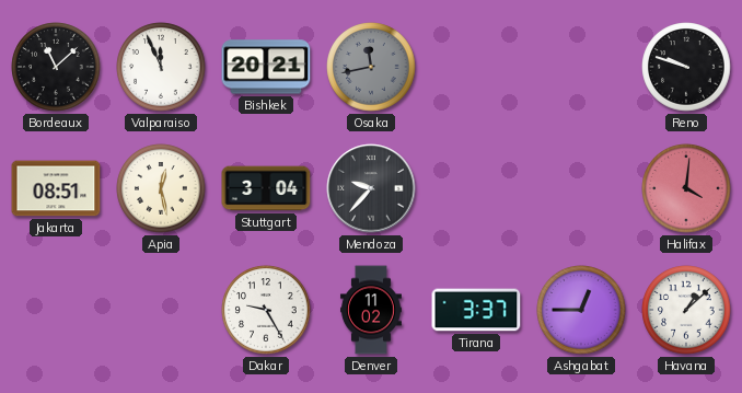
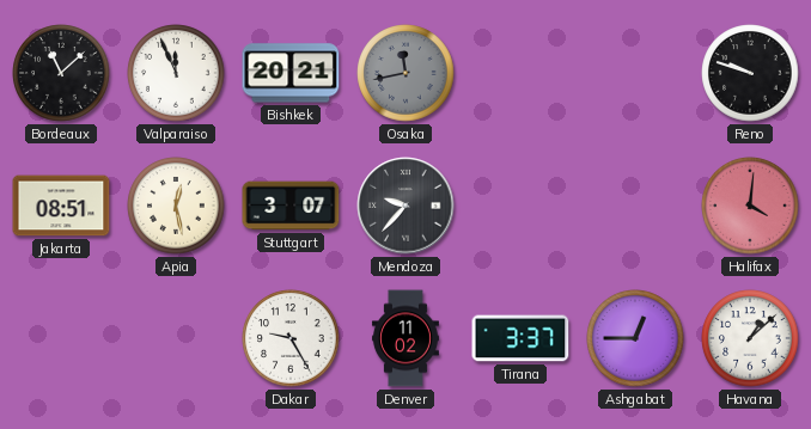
Stuttgart: 3:04 -> 3:07
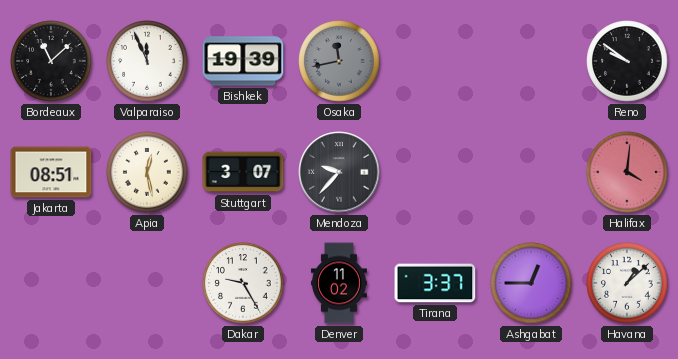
Bishkek: 20:21 -> 19:39
Reno: 9:48 -> 9:51
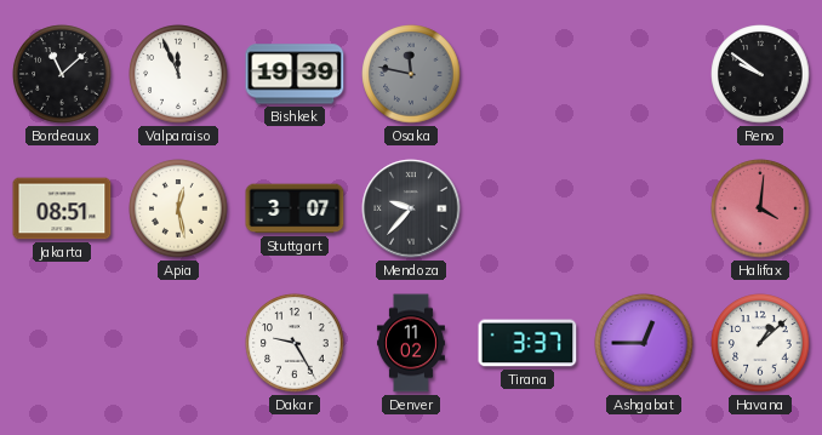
Osaka: 11:43 -> 11:47
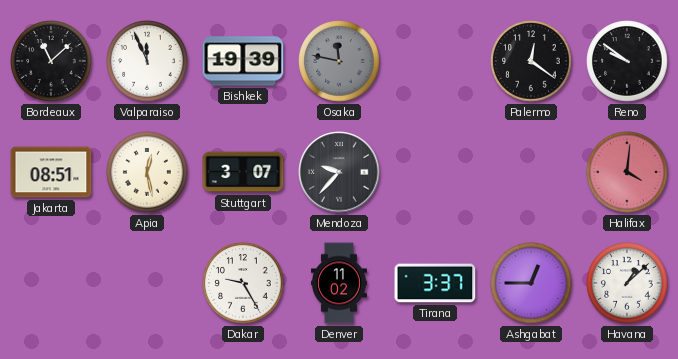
Palermo: none -> 12:21
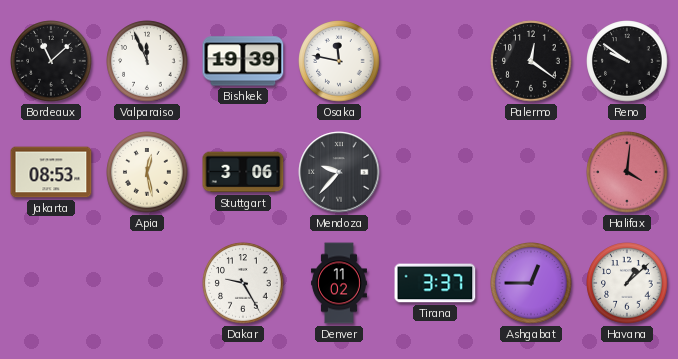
Osaka dial: grey -> white
Jakarta: 08:51 -> 08:53
Stuttgart: 3:07 -> 3:06
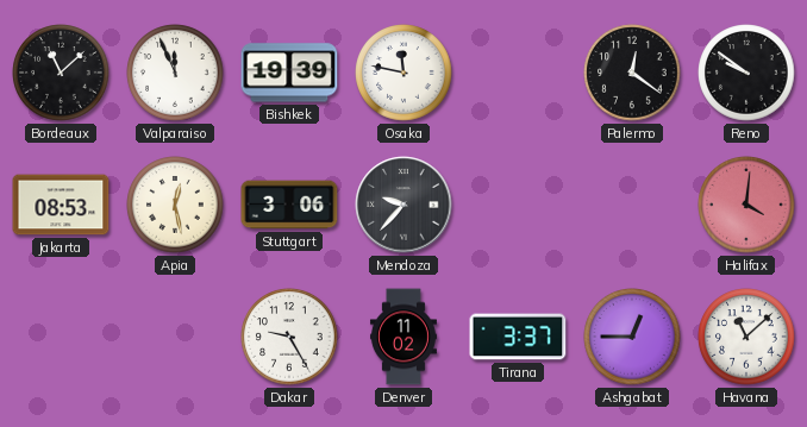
Havana: 1:08 -> 11:08
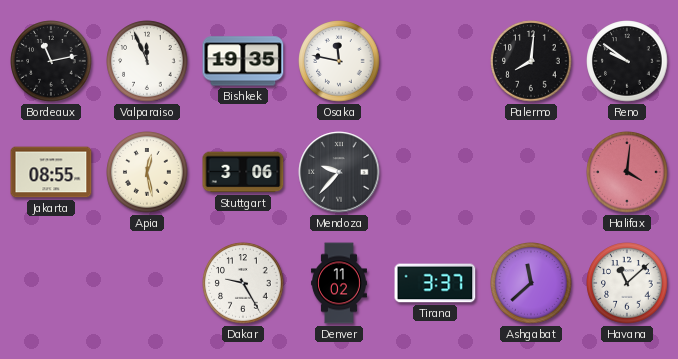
Bordeaux: 11:08 -> 11:13
Bishkek: 19:39 -> 19:35
Palermo: 12:21 -> 8:01
Jakarta: 08:53 -> 08:55
Ashgabat: 12:45 -> 11:38
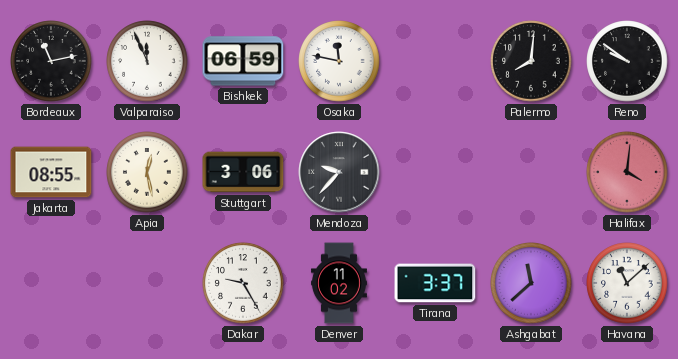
Bishkek: 19:35 -> 06:59
